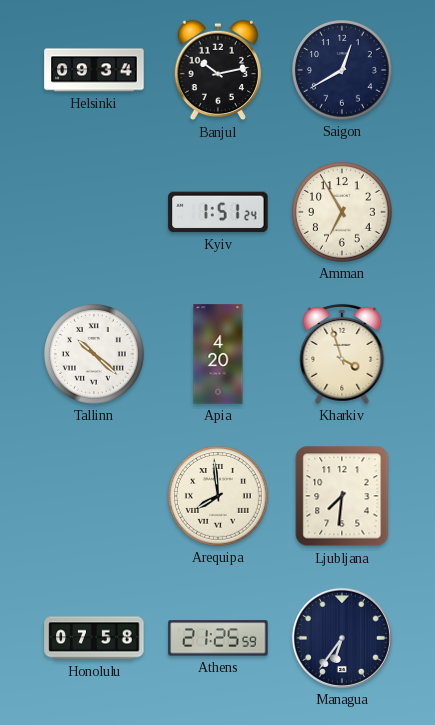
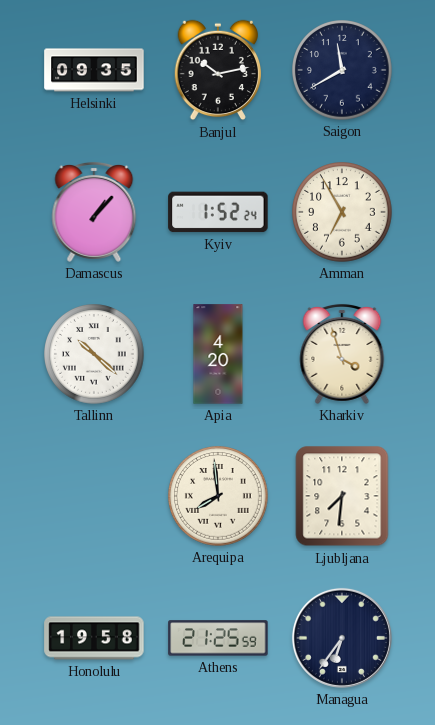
Helsinki: 09:34 -> 09:35
Saigon: 12:40 -> 11:40
Damascus: none -> 1:07
Kyiv: 1:51 -> 1:52
Honolulu: 07:58 -> 19:58
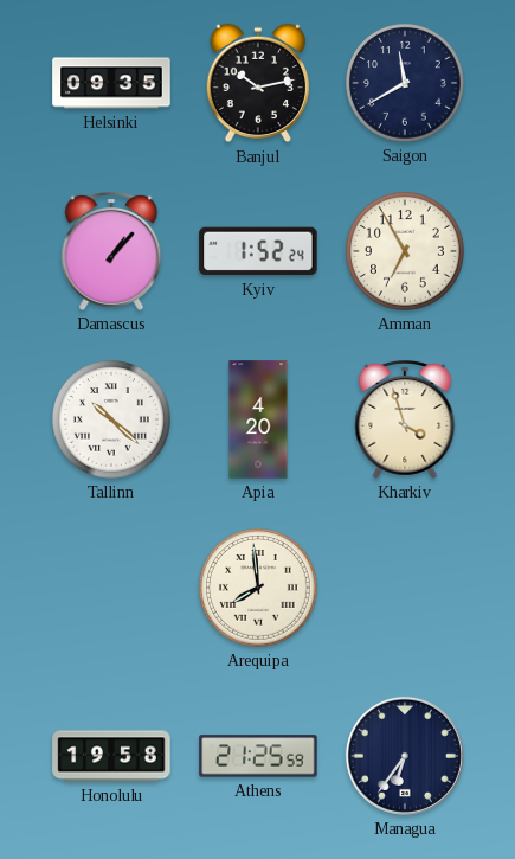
Ljubljana: 7:31 -> none
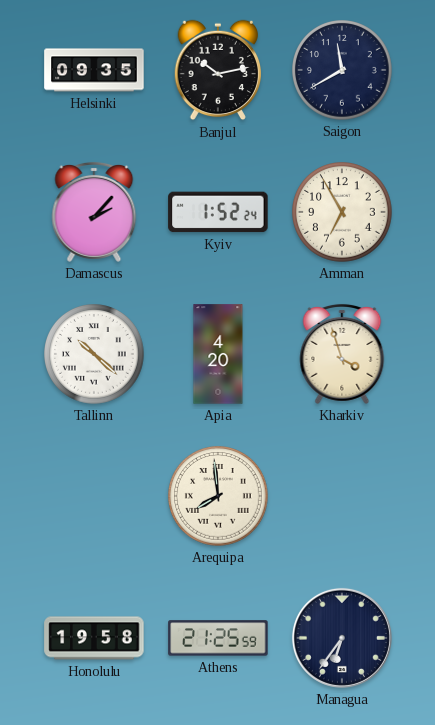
Damascus: 1:07 -> 2:07
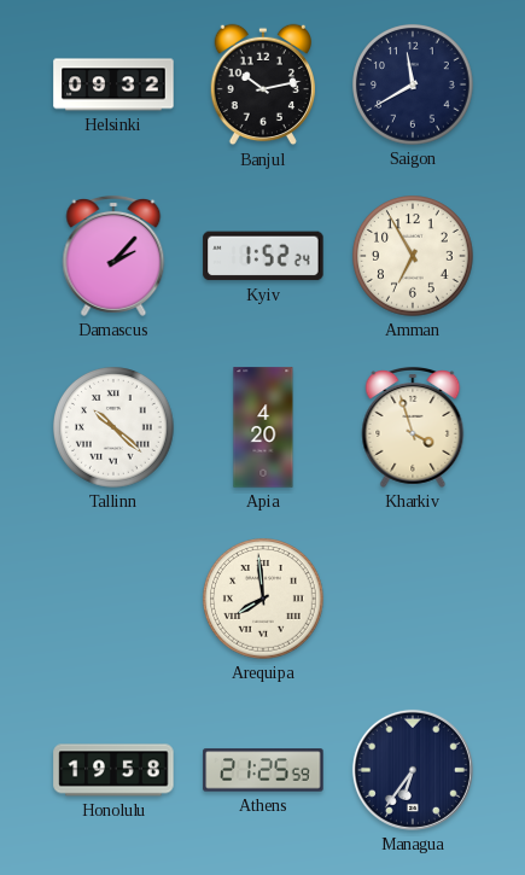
Helsinki: 09:35 -> 09:32
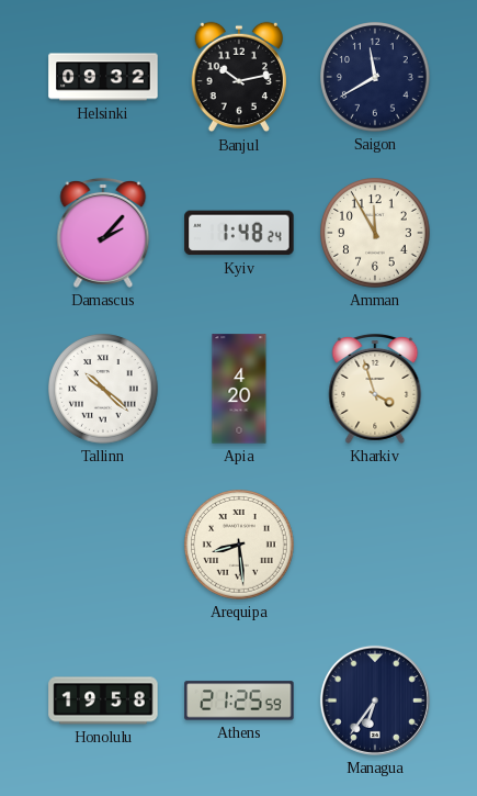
Kyiv: 1:52 -> 1:48
Amman: 6:55 -> 11:55
Arequipa: 7:59 -> 8:29
